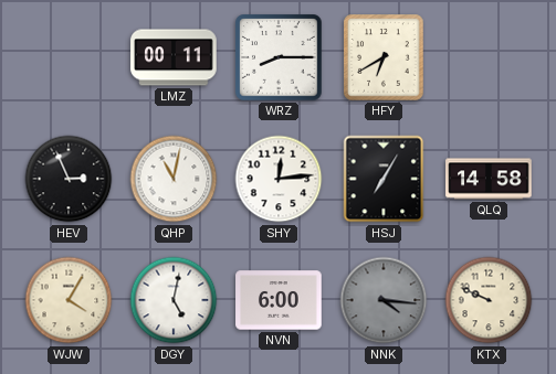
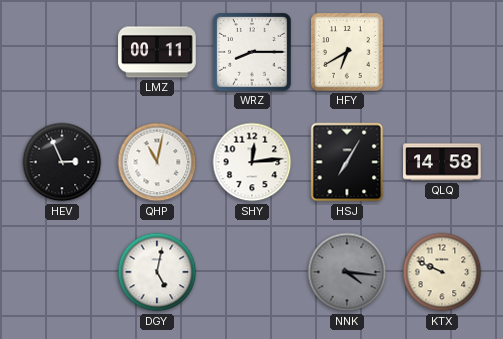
WJW: 4:05 -> none
NVN: 6:00 -> none
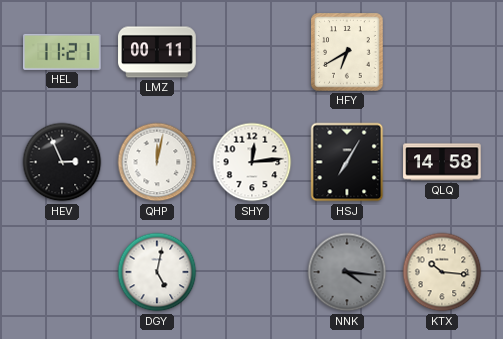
HEL: none -> 11:21
WRZ: 8:15 -> none
QHP: 11:02 -> 12:02
KTX: 9:49 -> 10:16
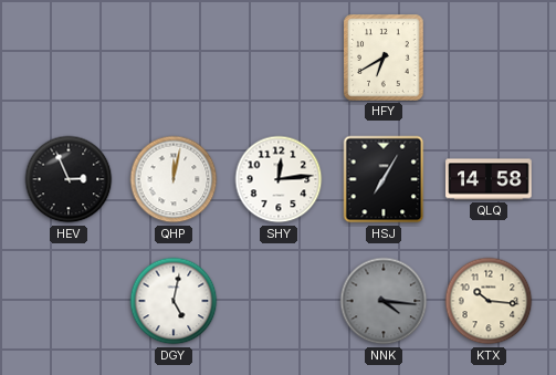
HEL: 11:21 -> none
LMZ: 00:11 -> none
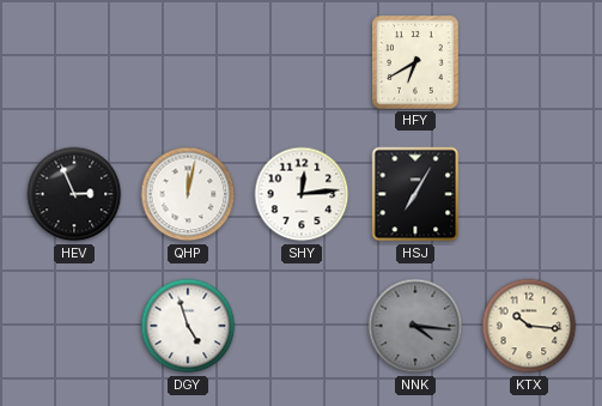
QLQ: 14:58 -> none
DGY: 5:02 -> 4:57
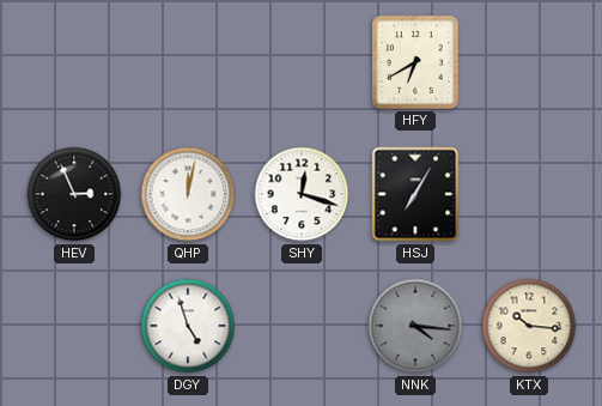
SHY: 12:14 -> 12:18
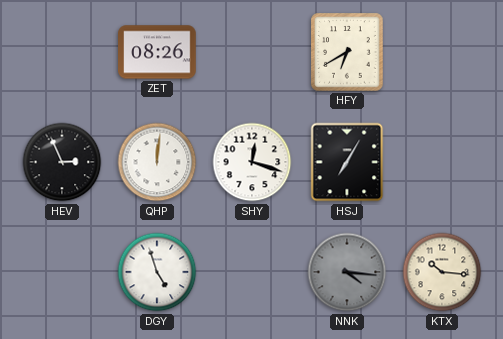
ZET: none -> 08:26
QHP: 12:02 -> 12:01
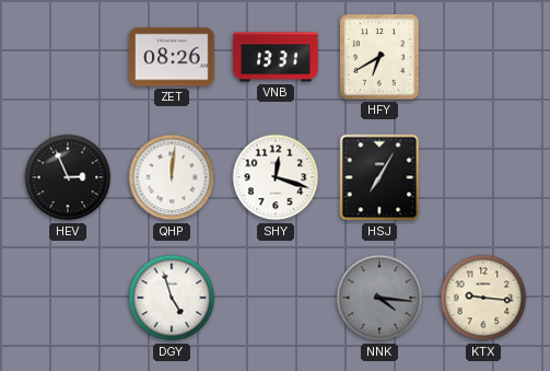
VNB: none -> 13:31
KTX: 10:16 -> 9:16
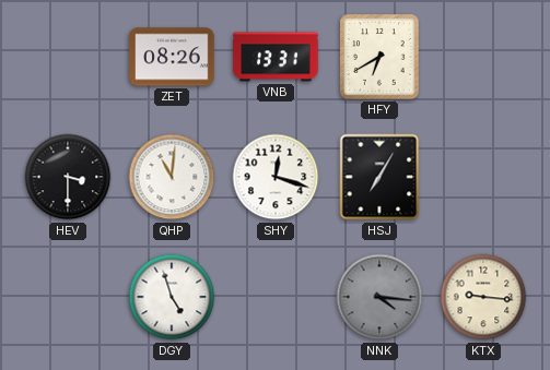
HEV: 2:56 -> 3:30
QHP: 12:01 -> 11:01
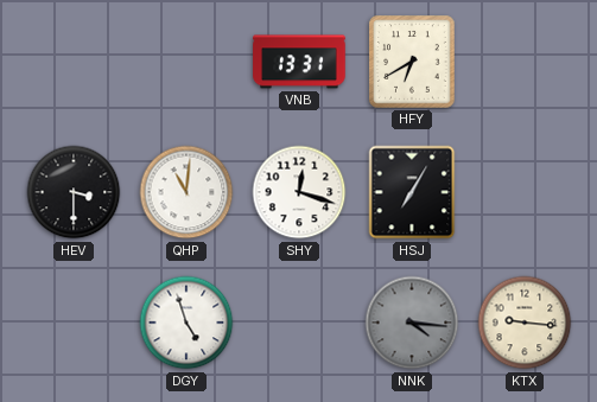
ZET: 08:26 -> none
